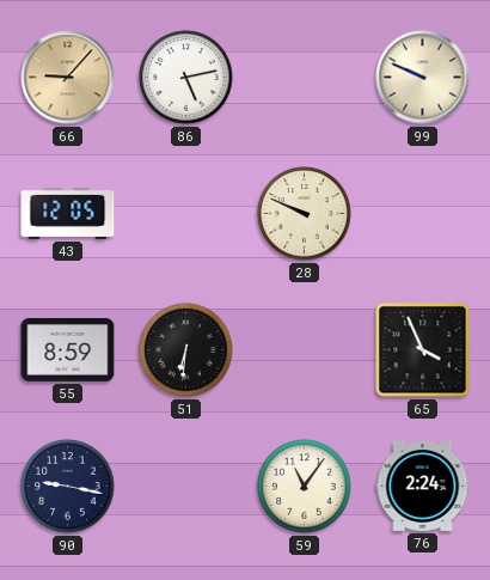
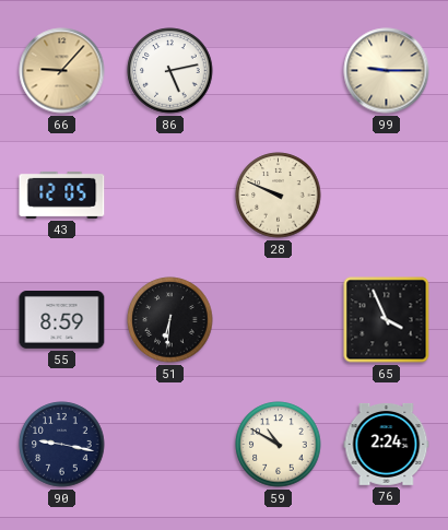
99: 9:49 -> 9:15
59: 11:06 -> 10:50
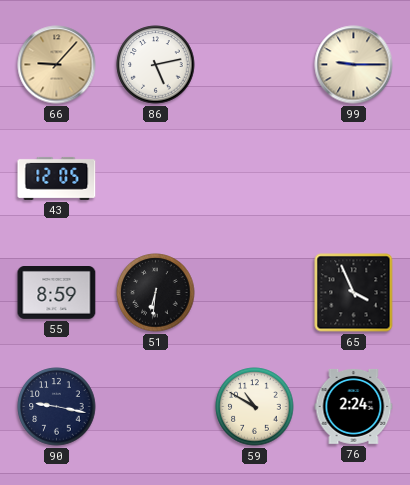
28: 9:49 -> none
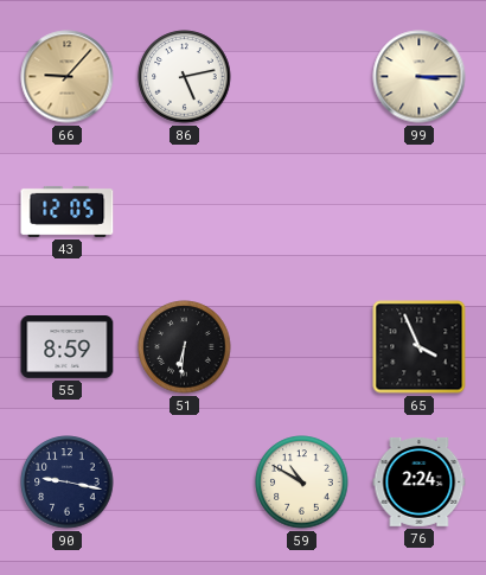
99: 9:15 -> 3:15
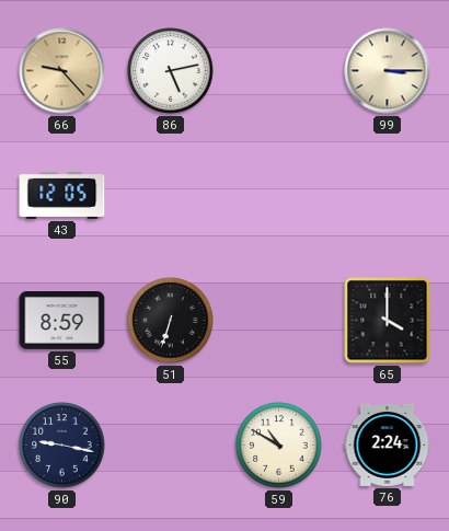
66: 9:07 -> 9:23
51: 6:31 -> 6:33
65: 3:56 -> 4:00
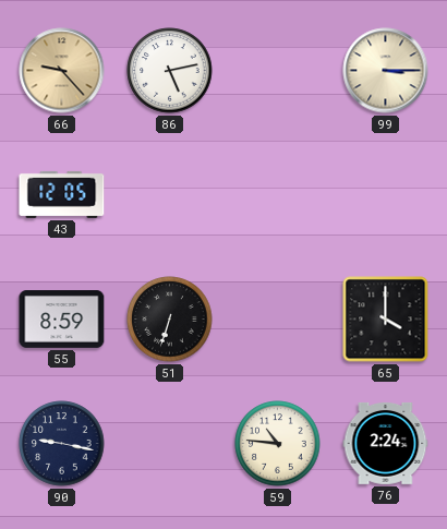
59: 10:50 -> 10:46
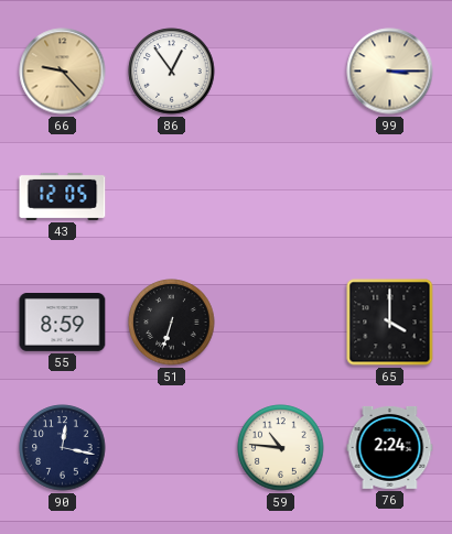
86: 5:13 -> 12:54
90: 9:17 -> 12:17
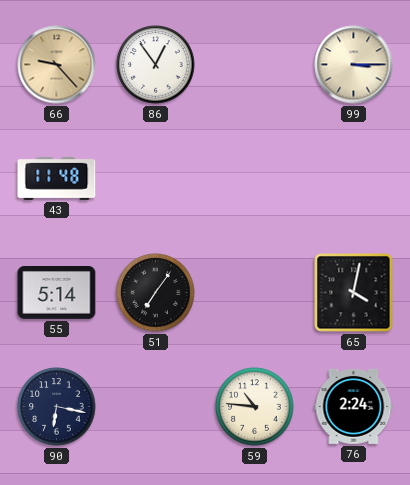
43: 12:05 -> 11:48
55: 8:59 -> 5:14
51: 6:33 -> 7:06
65: 4:00 -> 4:02
90: 12:17 -> 6:17
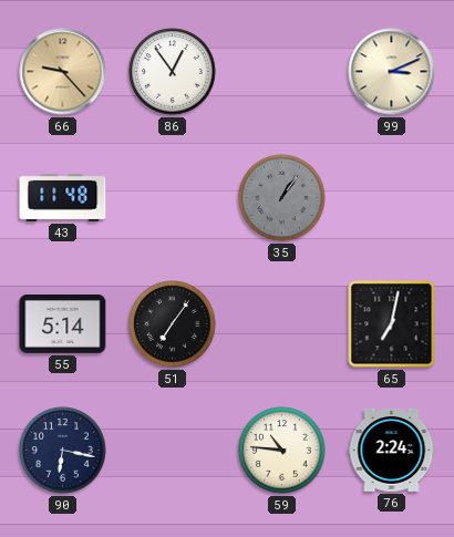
99: 3:15 -> 3:11
35: none -> 1:06
65: 4:02 -> 7:02
